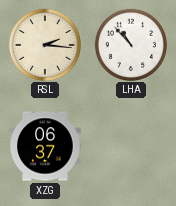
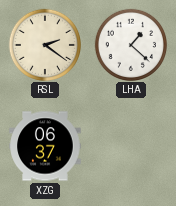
RSL: 2:16 -> 2:21
LHA: 10:53 -> 1:22
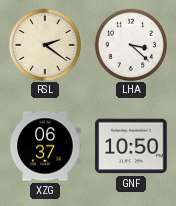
LHA: 1:22 -> 3:22
GNF: none -> 10:50
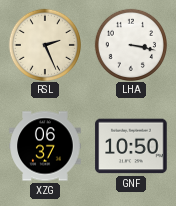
RSL: 2:21 -> 2:26
LHA: 3:22 -> 3:17
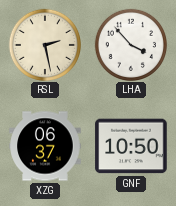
RSL: 2:26 -> 2:28
LHA: 3:17 -> 3:53
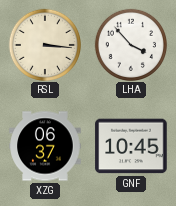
RSL: 2:28 -> 3:16
GNF: 10:50 -> 10:45
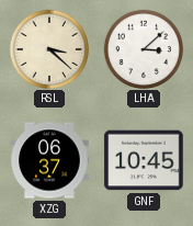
RSL: 3:16 -> 3:22
LHA: 3:53 -> 3:08
